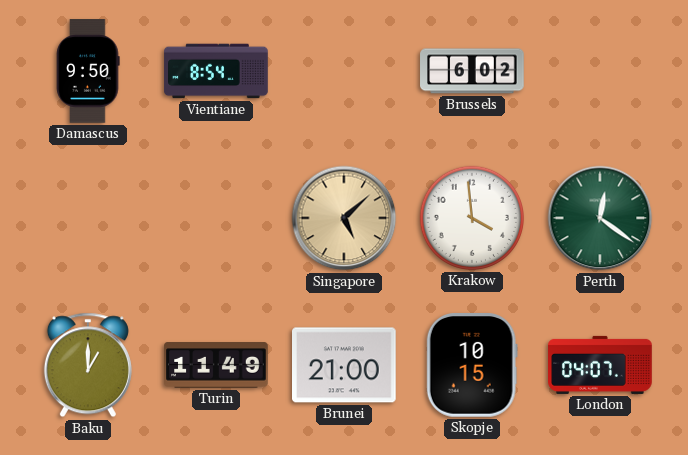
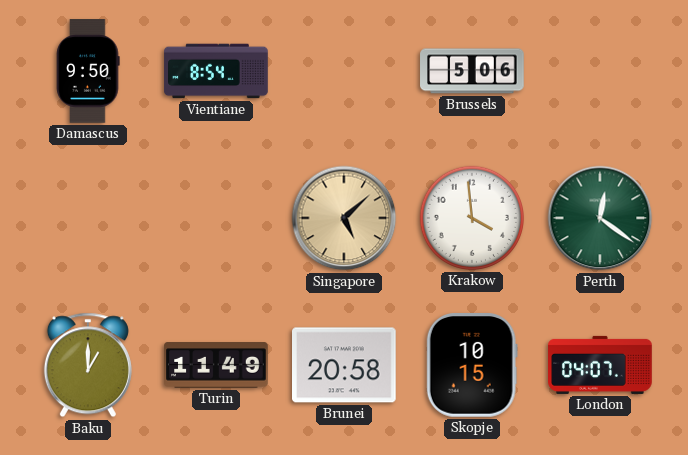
Brussels: 6:02 -> 5:06
Brunei: 21:00 -> 20:58
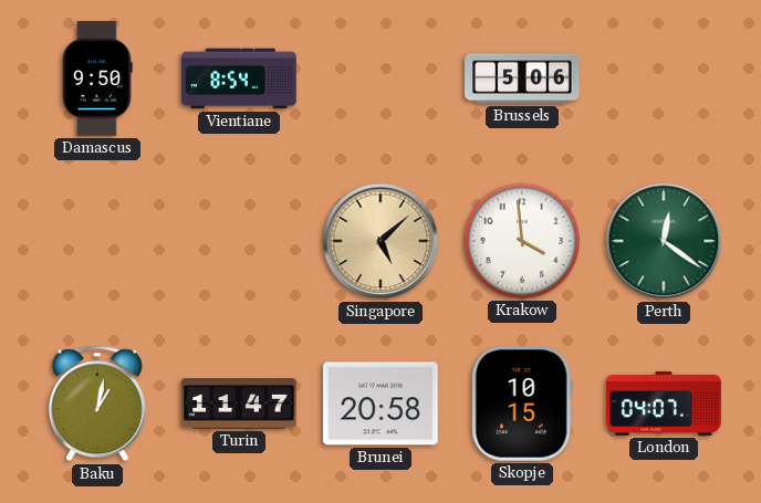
Baku: 1:00 -> 1:02
Turin: 11:49 -> 11:47
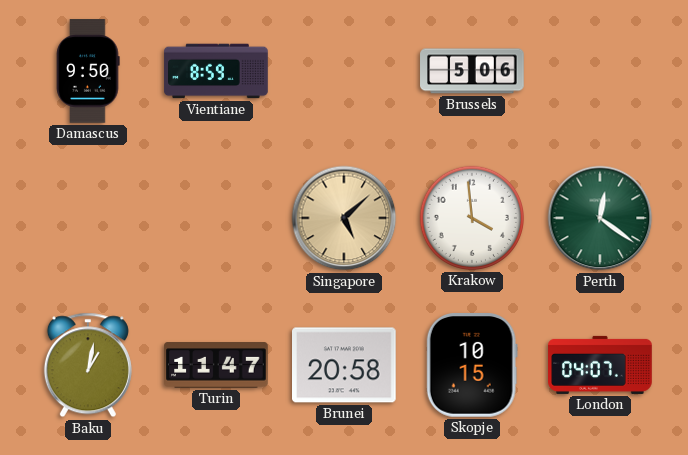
Vientiane: 8:54 -> 8:59
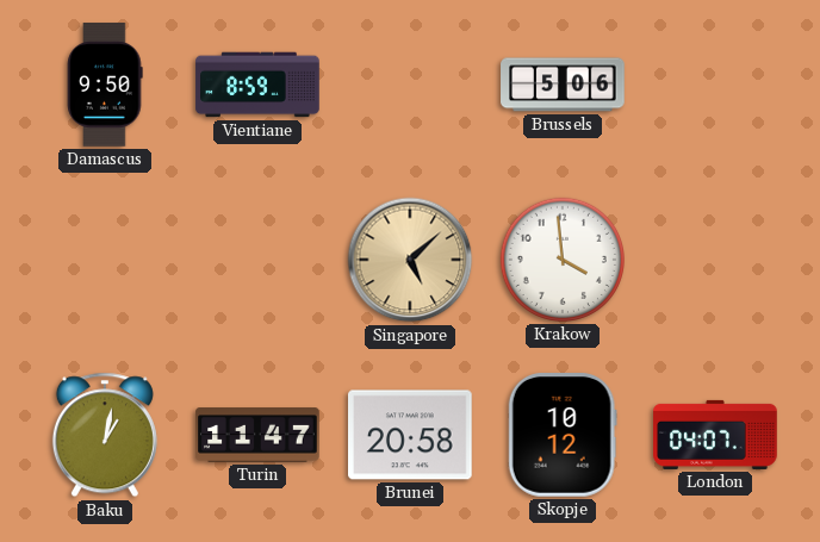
Perth: 12:21 -> none
Skopje: 10:15 -> 10:12
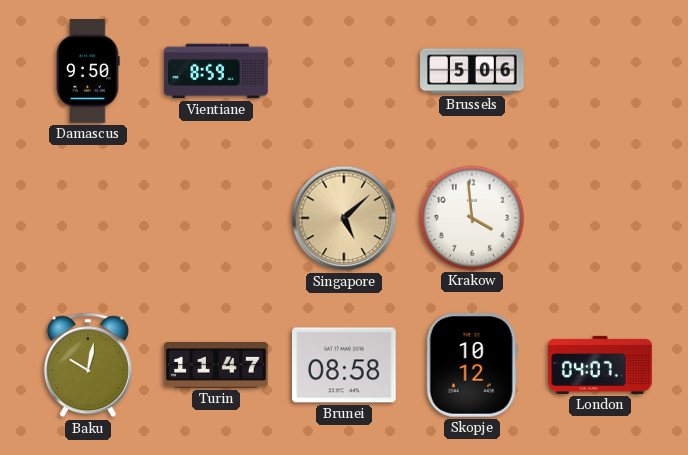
Baku: 1:02 -> 10:02
Brunei: 20:58 -> 08:58
